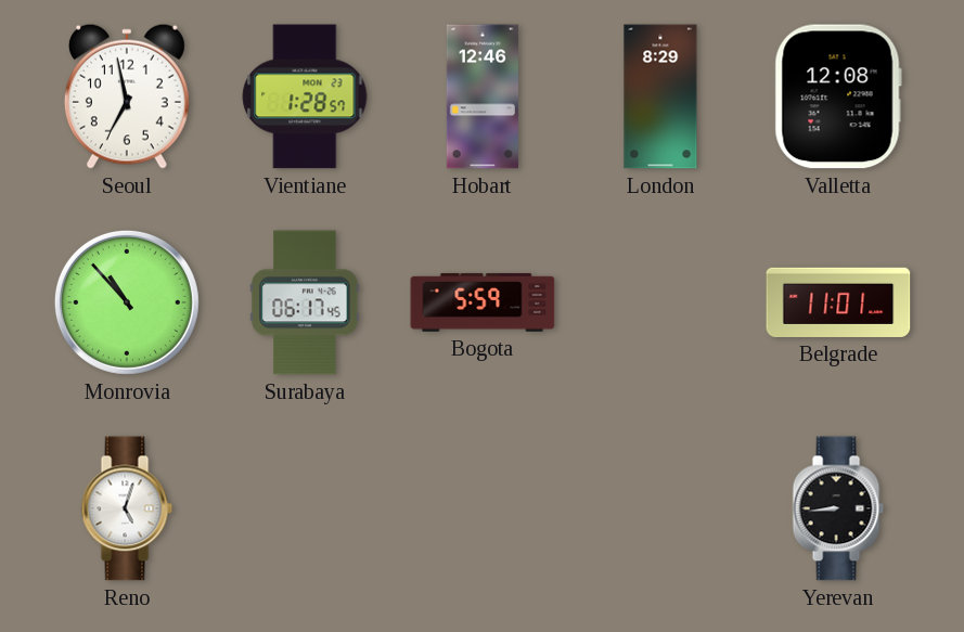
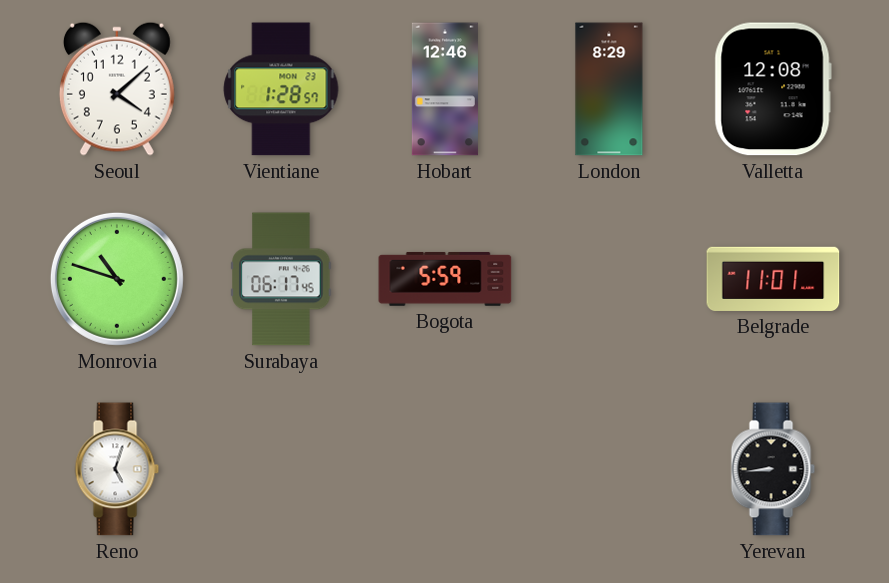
Seoul: 6:58 -> 4:08
Monrovia: 10:53 -> 10:48
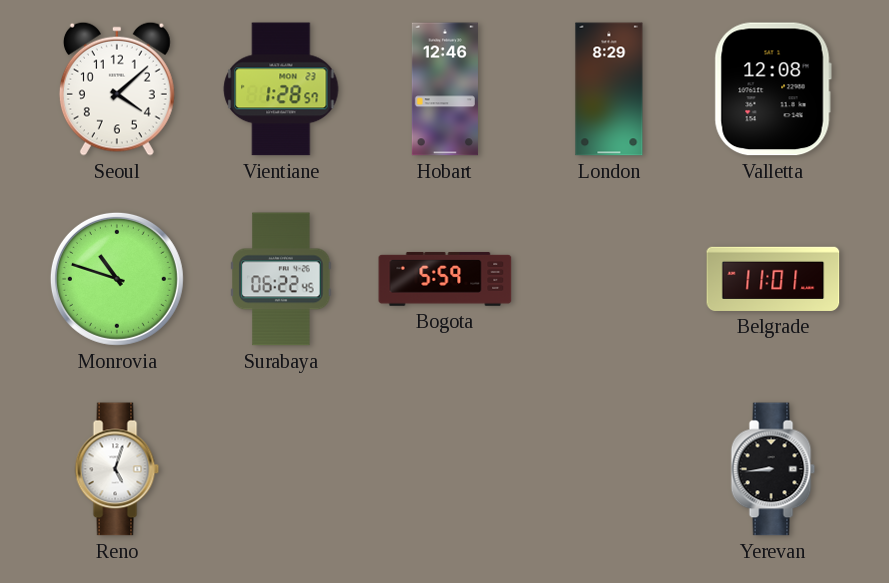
Surabaya: 06:17 -> 06:22
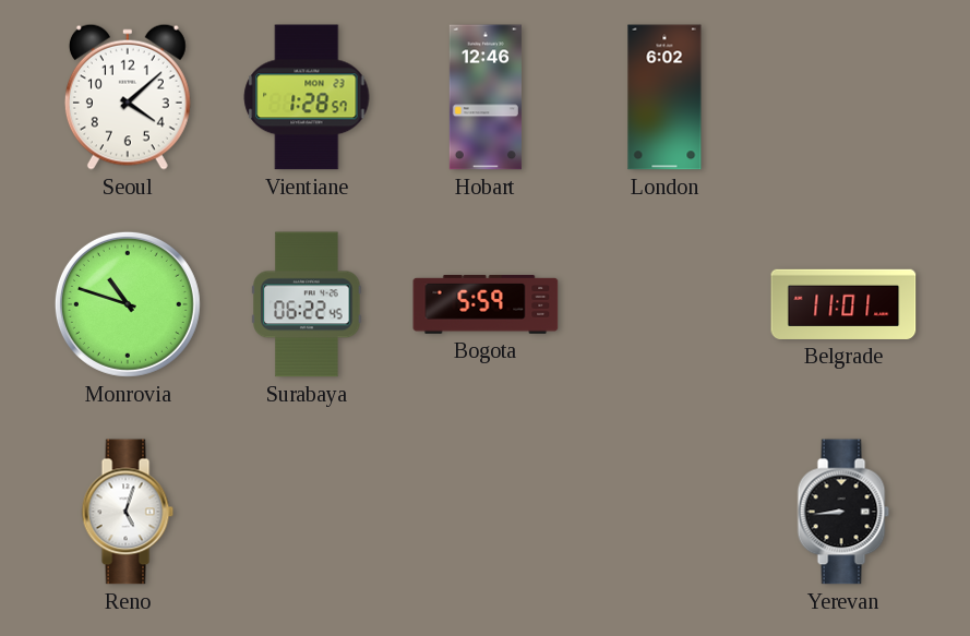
London: 8:29 -> 6:02
Valletta: 12:08 -> none
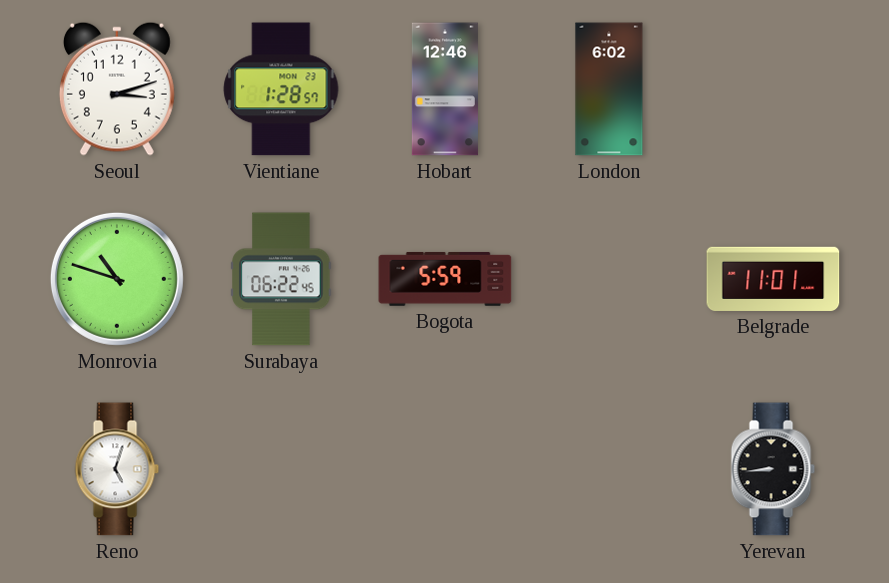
Seoul: 4:08 -> 3:12
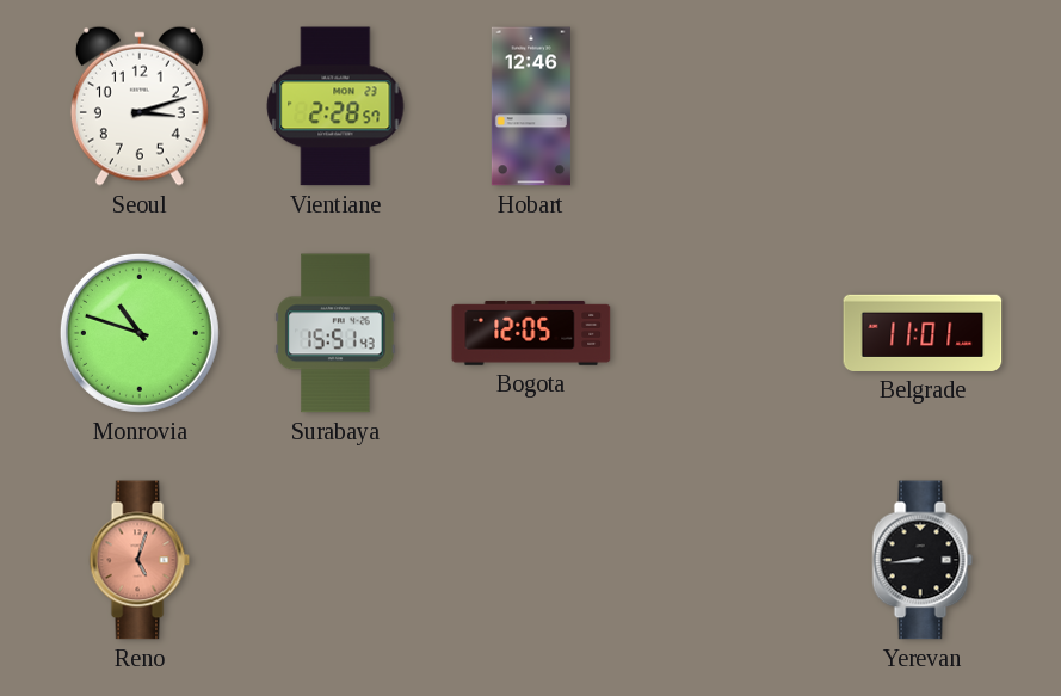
Vientiane: 1:28 -> 2:28
London: 6:02 -> none
Surabaya: 06:22 -> 15:51
Bogota: 5:59 -> 12:05
Reno dial: white -> salmon
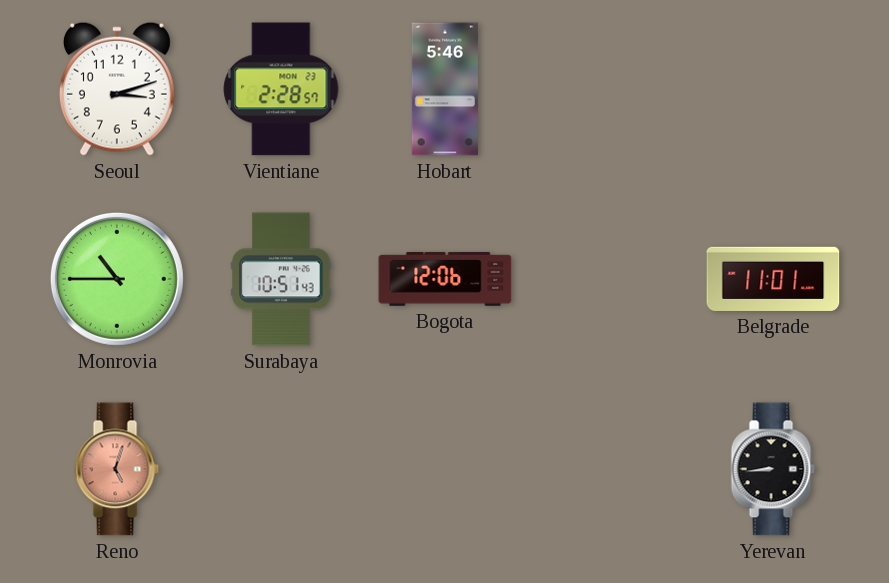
Hobart: 12:46 -> 5:46
Monrovia: 10:48 -> 10:45
Surabaya: 15:51 -> 10:51
Bogota: 12:05 -> 12:06
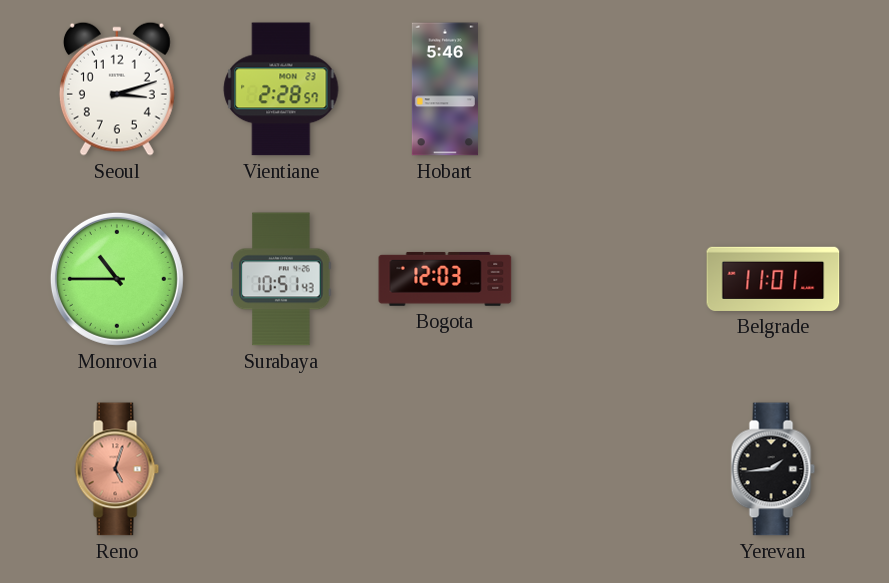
Bogota: 12:06 -> 12:03
Yerevan: 8:44 -> 1:44
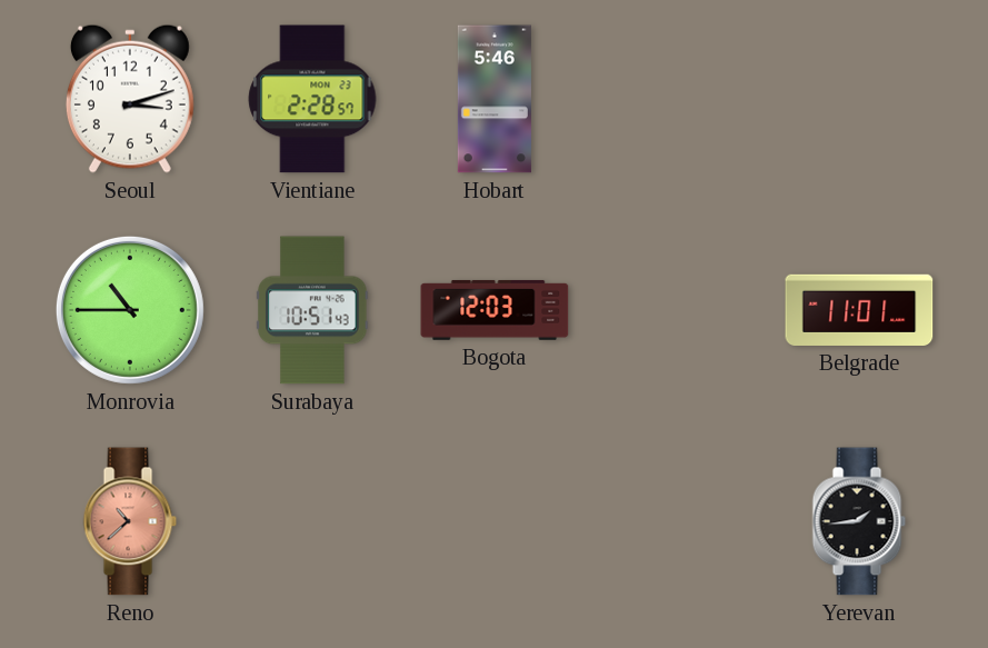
Reno: 5:03 -> 10:38
